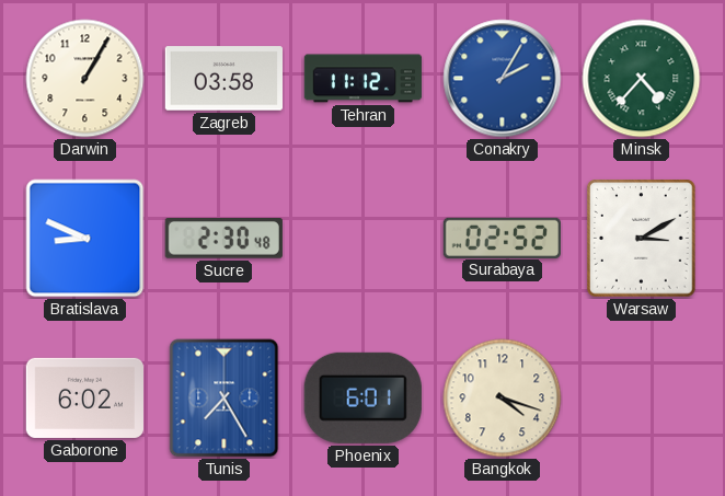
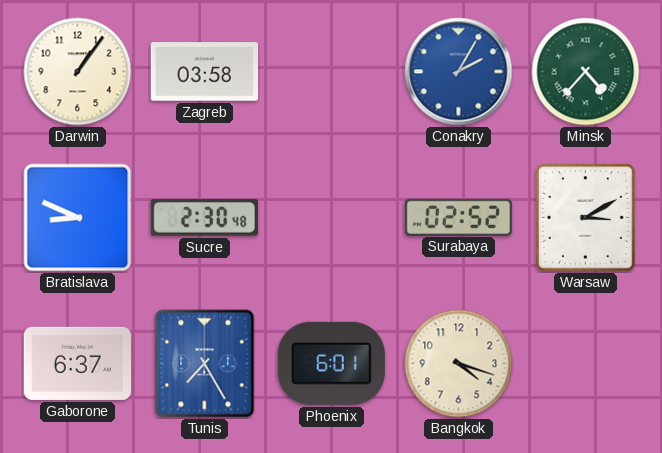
Darwin: 1:05 -> 1:06
Tehran: 11:12 -> none
Gaborone: 6:02 -> 6:37
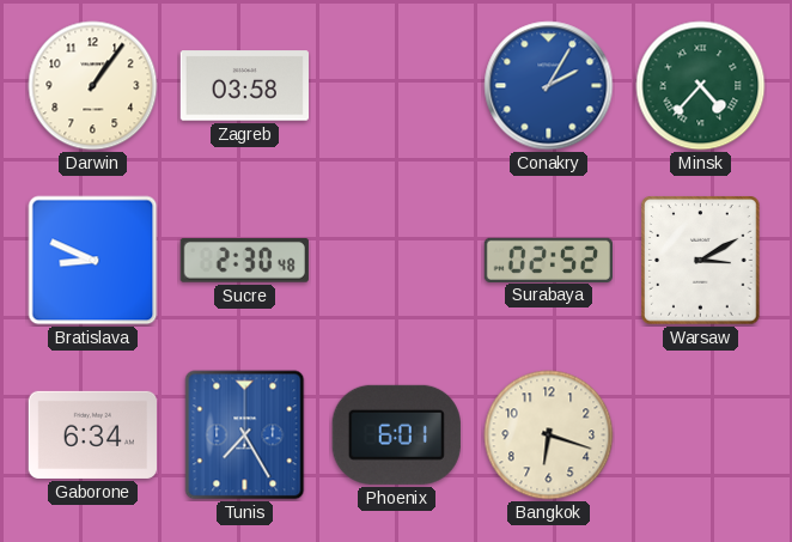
Gaborone: 6:37 -> 6:34
Bangkok: 4:18 -> 6:18
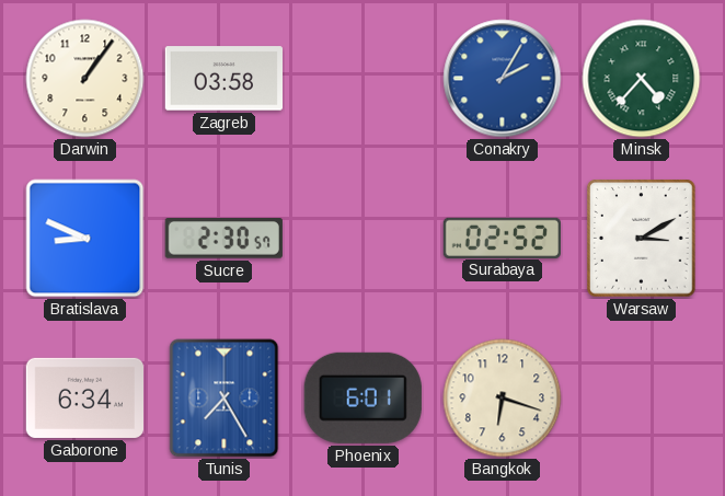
Sucre: 2:30:48 -> 2:30:57
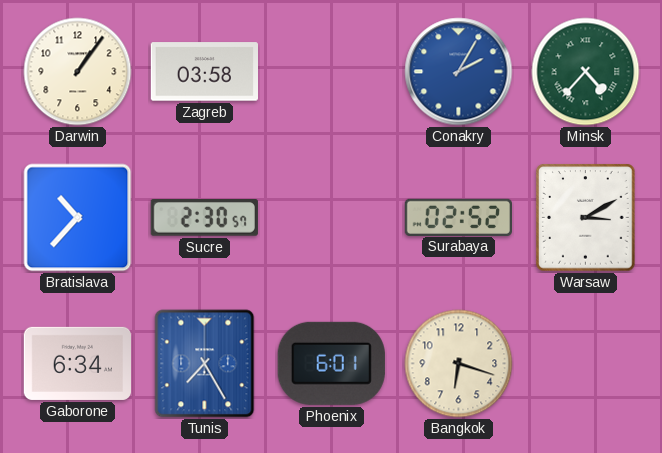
Bratislava: 8:49 -> 10:37
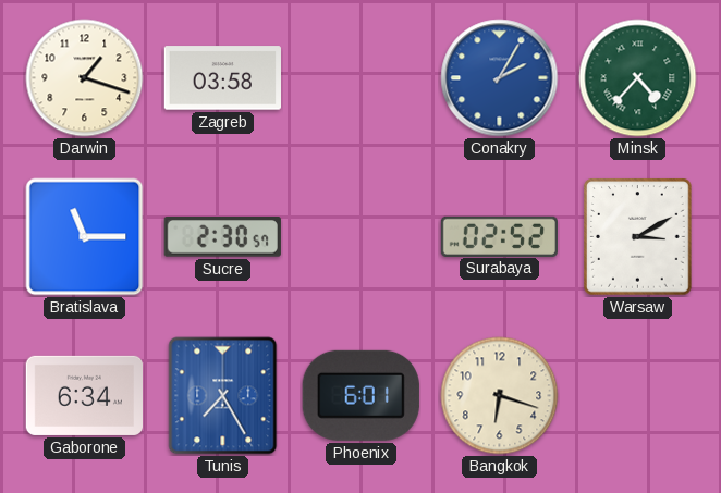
Darwin: 1:06 -> 1:18
Bratislava: 10:37 -> 11:15
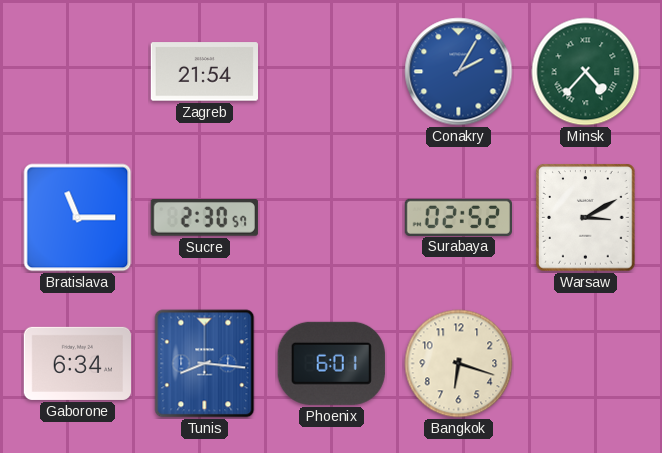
Darwin: 1:18 -> none
Zagreb: 03:58 -> 21:54
Tunis: 7:25 -> 8:16
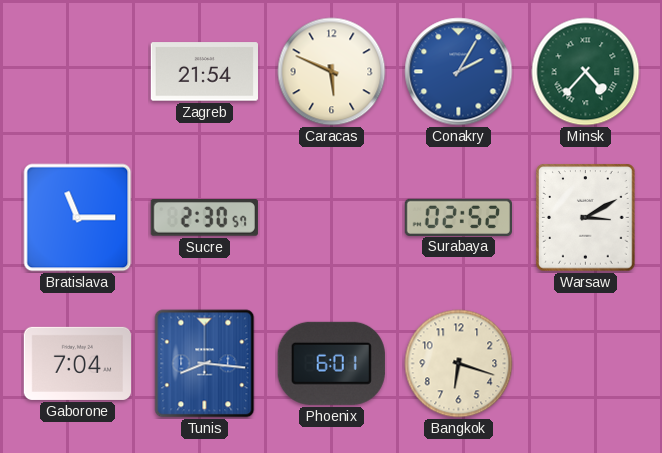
Caracas: none -> 5:49
Gaborone: 6:34 -> 7:04
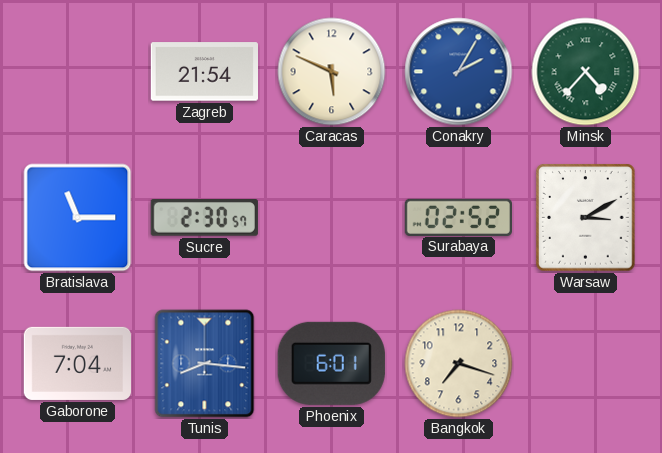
Bangkok: 6:18 -> 7:18
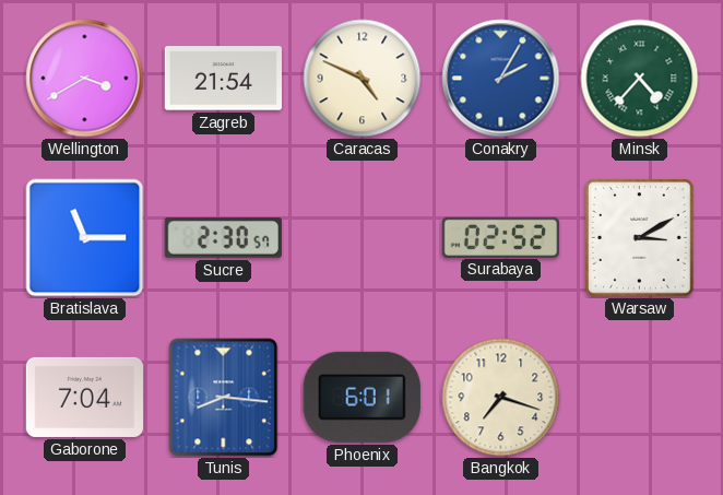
Wellington: none -> 3:40
Caracas: 5:49 -> 4:49
